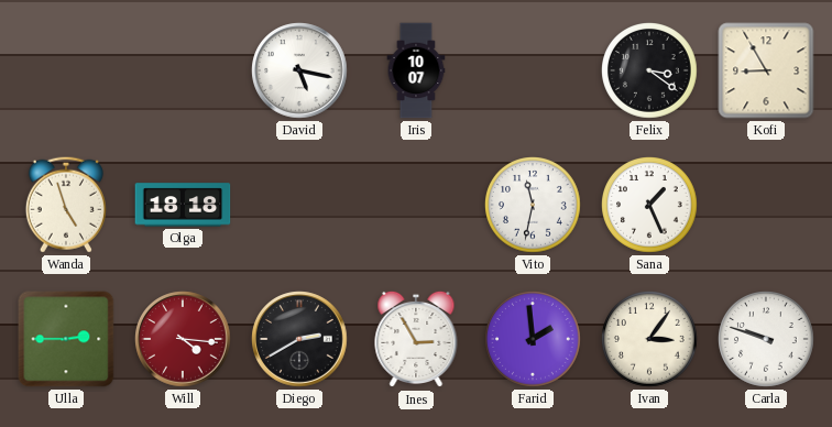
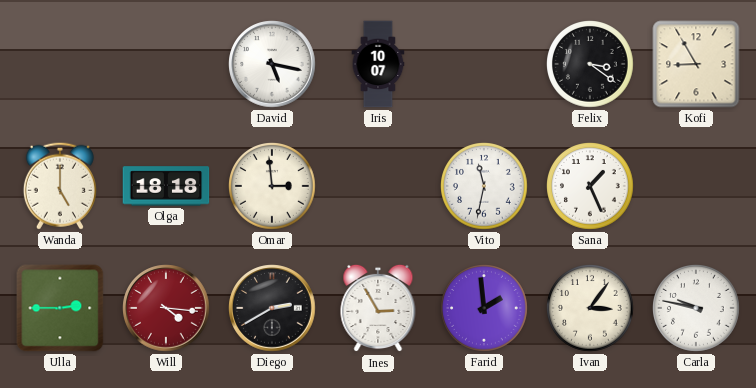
Wanda: 4:57 -> 5:00
Omar: none -> 2:59
Carla: 9:48 -> 9:47
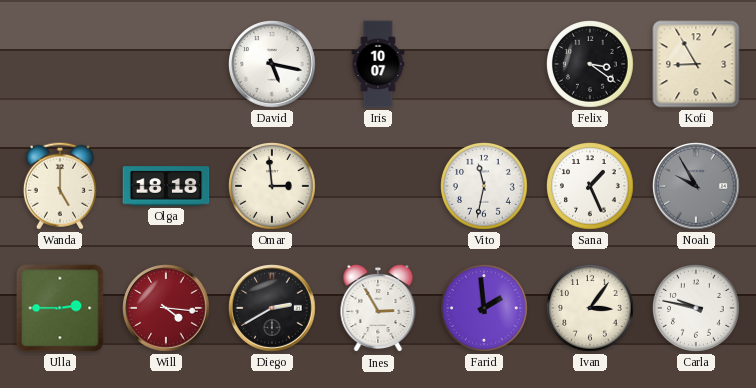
Noah: none -> 9:55
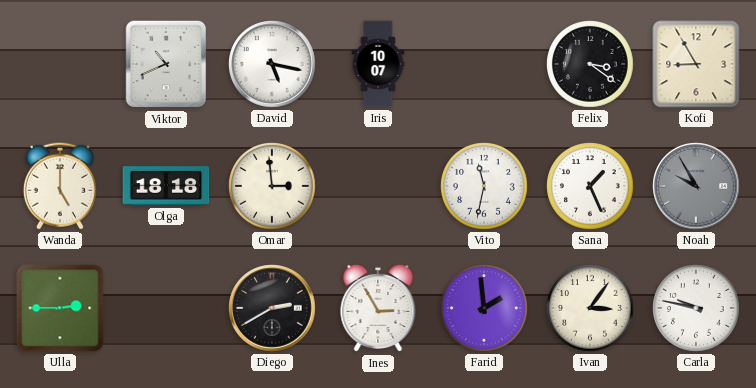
Viktor: none -> 10:41
Will: 4:16 -> none
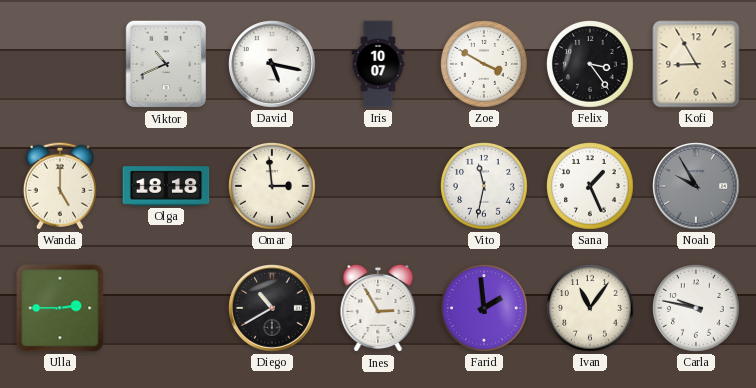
Zoe: none -> 3:50
Felix: 3:21 -> 3:24
Diego: 2:40 -> 10:40
Ivan: 3:06 -> 11:06
